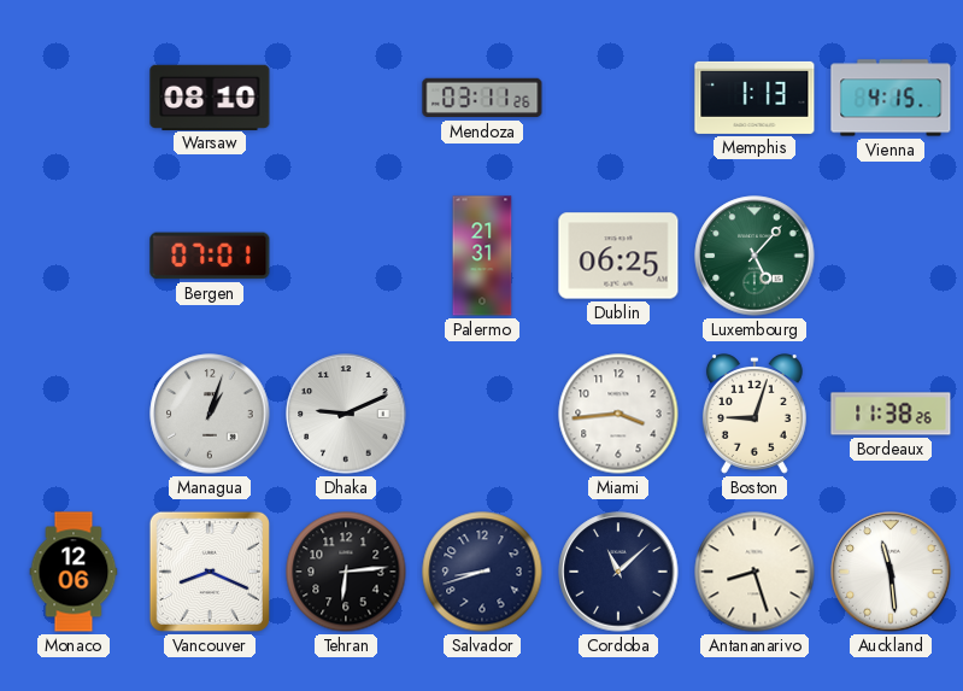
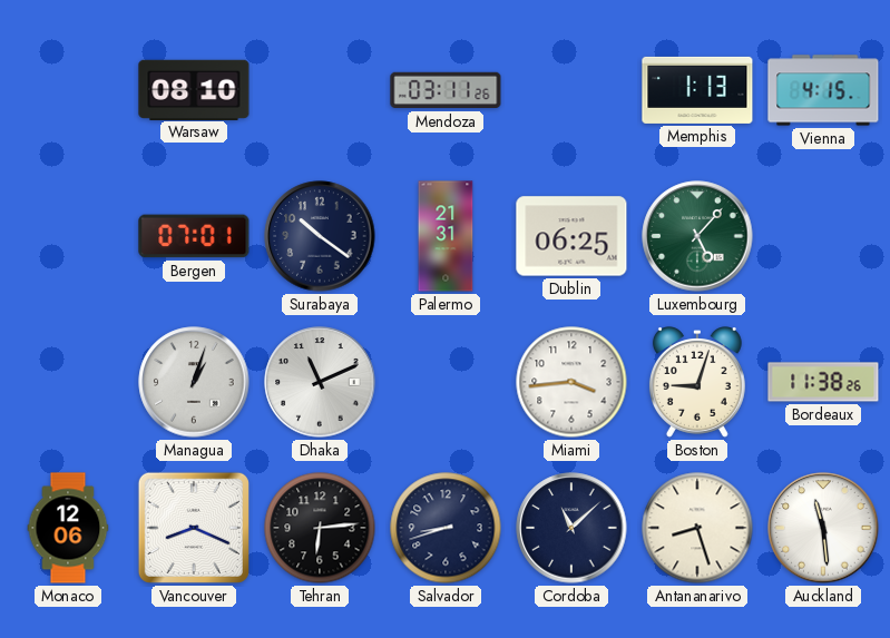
Surabaya: none -> 10:21
Dhaka: 9:11 -> 11:11
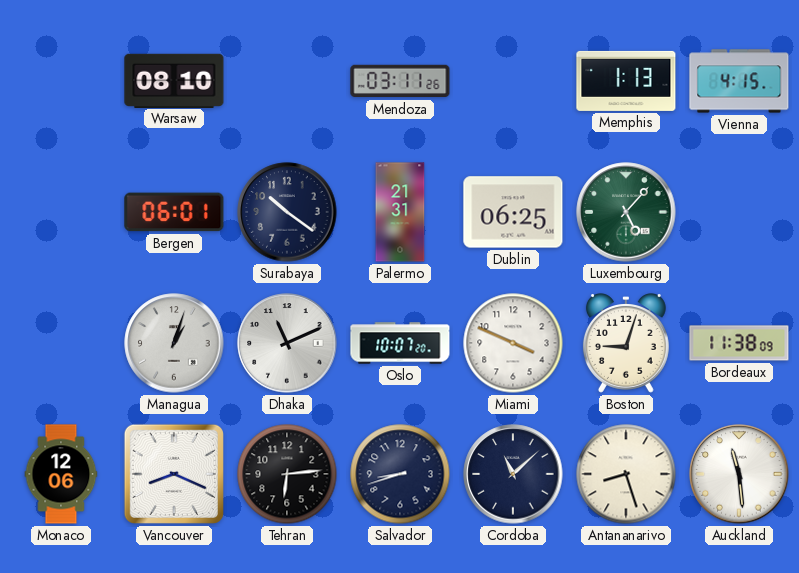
Bergen: 07:01 -> 06:01
Oslo: none -> 10:07
Miami: 3:44 -> 3:49
Bordeaux: 11:38:26 -> 11:38:09
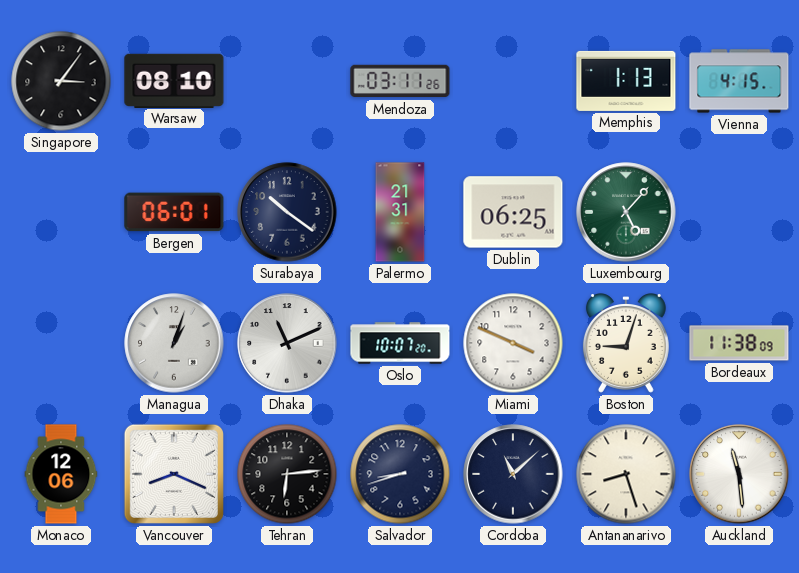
Singapore: none -> 3:06
